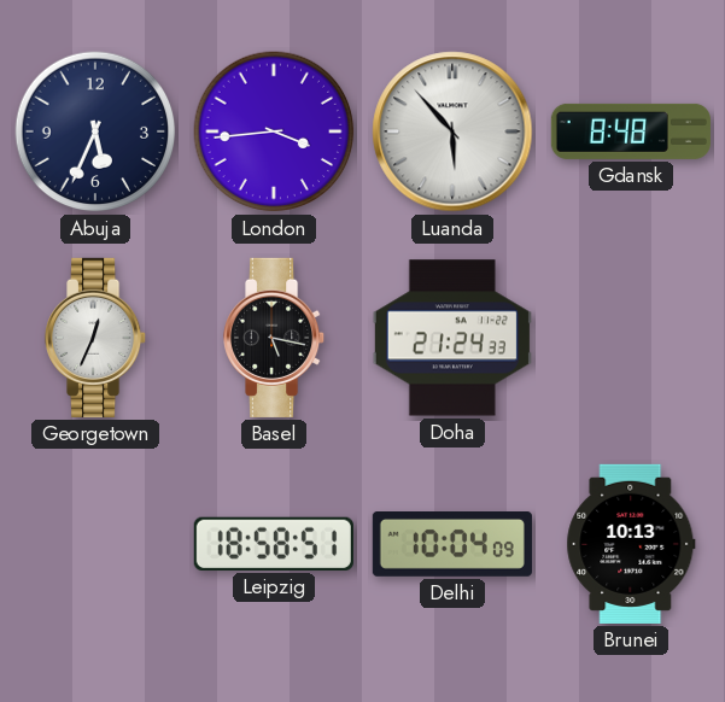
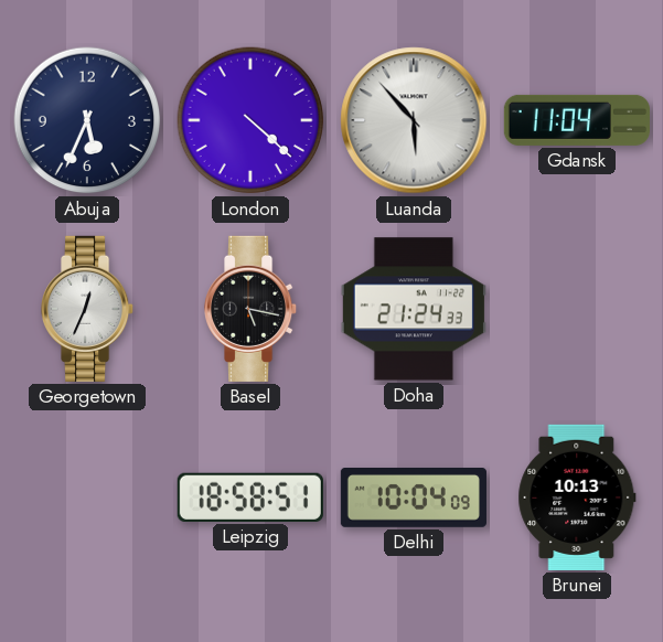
London: 3:44 -> 4:22
Gdansk: 8:48 -> 11:04
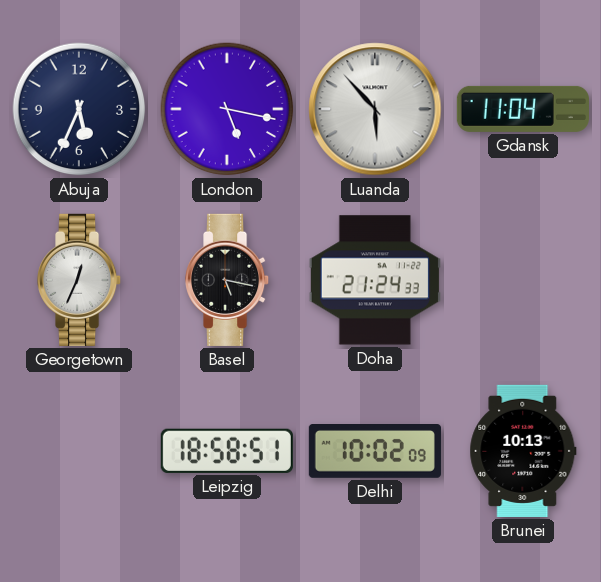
London: 4:22 -> 5:17
Delhi: 10:04 -> 10:02
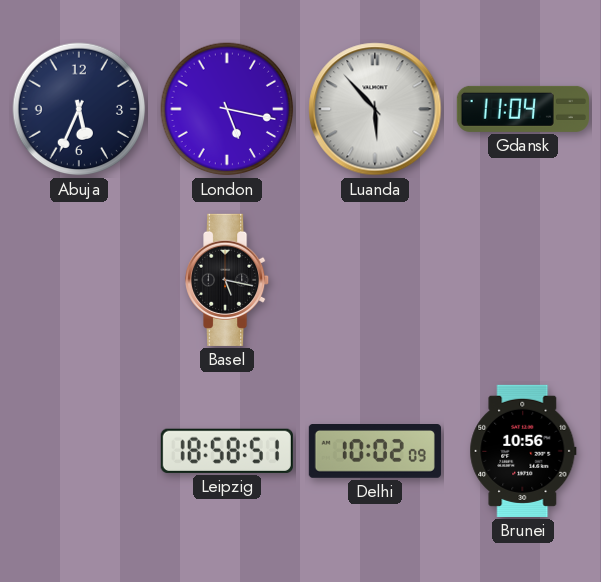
Georgetown: 12:34 -> none
Doha: 21:24 -> none
Brunei: 10:13 -> 10:56
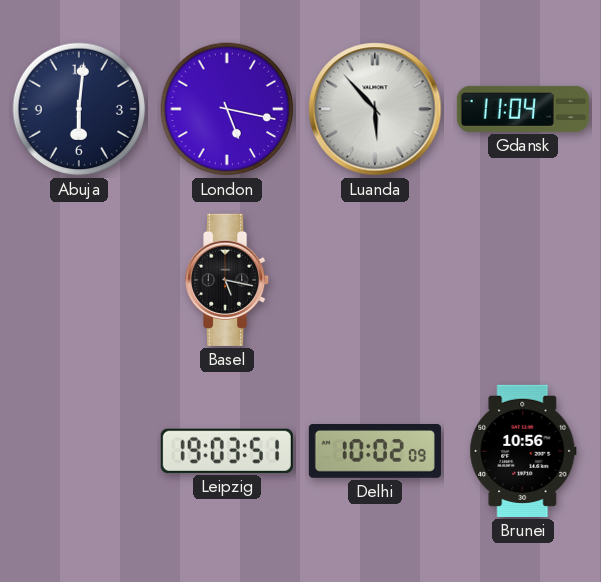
Abuja: 5:34 -> 6:01
Leipzig: 18:58 -> 19:03
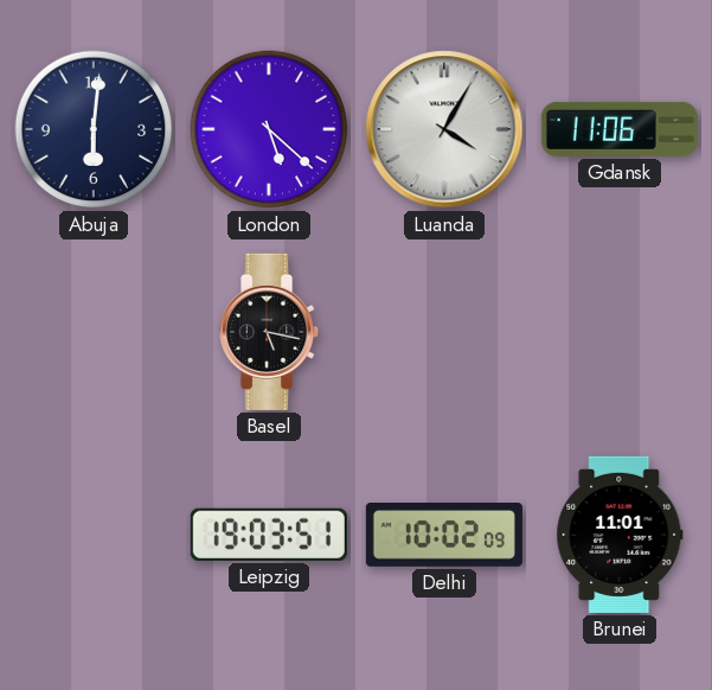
London: 5:17 -> 5:22
Luanda: 5:53 -> 4:05
Gdansk: 11:04 -> 11:06
Brunei: 10:56 -> 11:01
